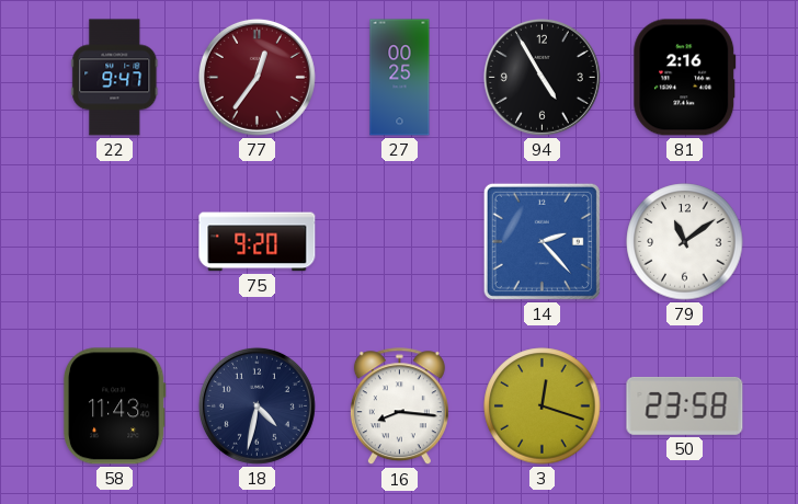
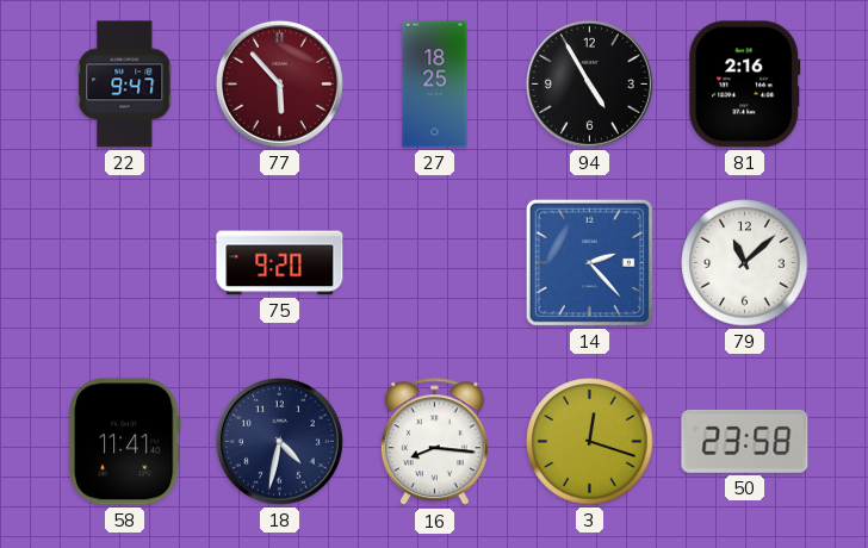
77: 12:36 -> 5:53
27: 00:25 -> 18:25
79: 11:09 -> 11:08
58: 11:43 -> 11:41
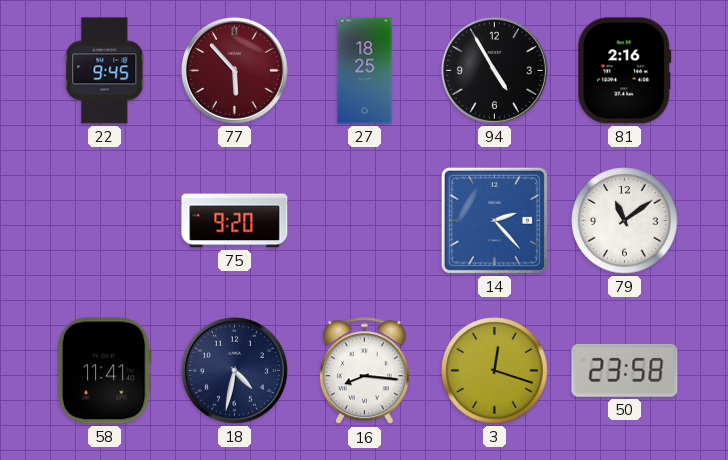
22: 9:47 -> 9:45
79: 11:08 -> 11:09
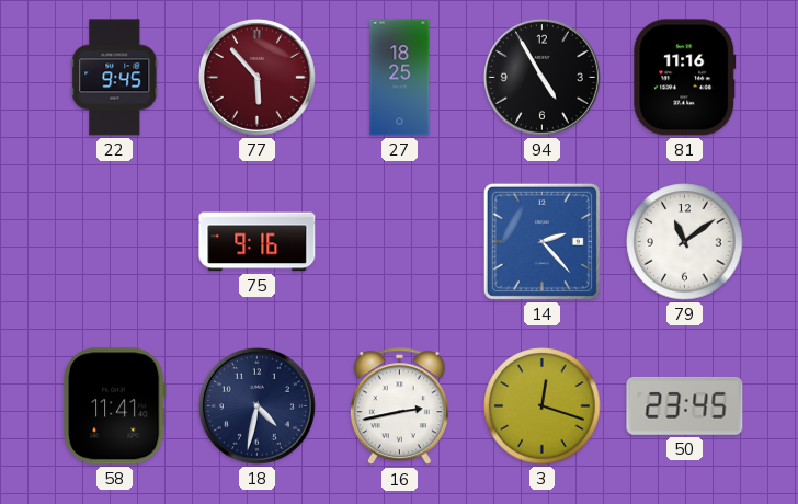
81: 2:16 -> 11:16
75: 9:20 -> 9:16
16: 8:16 -> 2:43
50: 23:58 -> 23:45
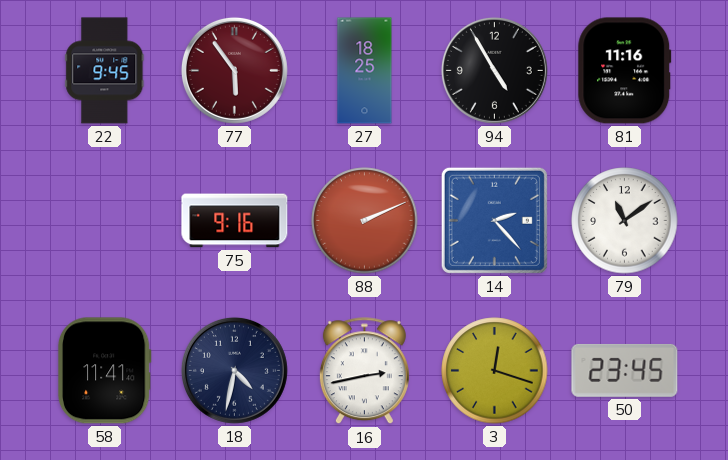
77: 5:53 -> 5:54
88: none -> 2:11
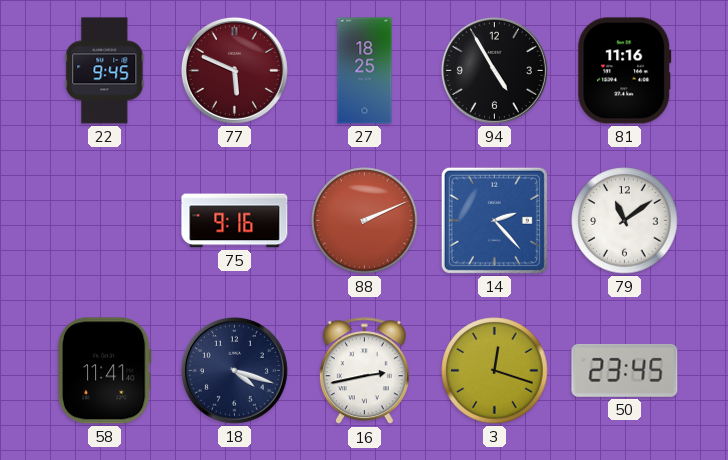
77: 5:54 -> 5:49
18: 4:32 -> 4:18
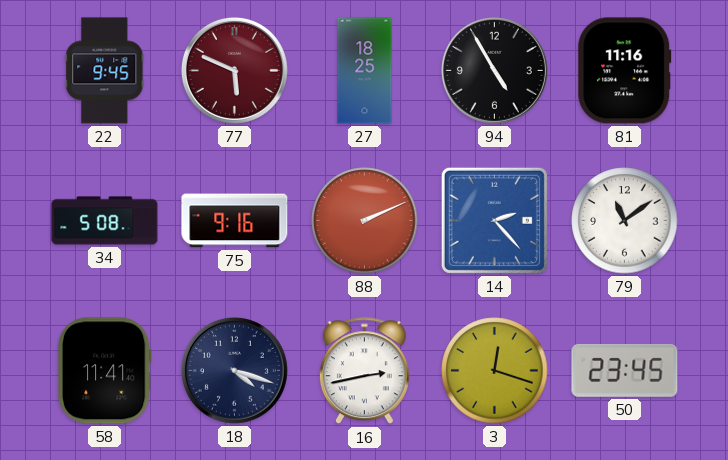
34: none -> 5:08
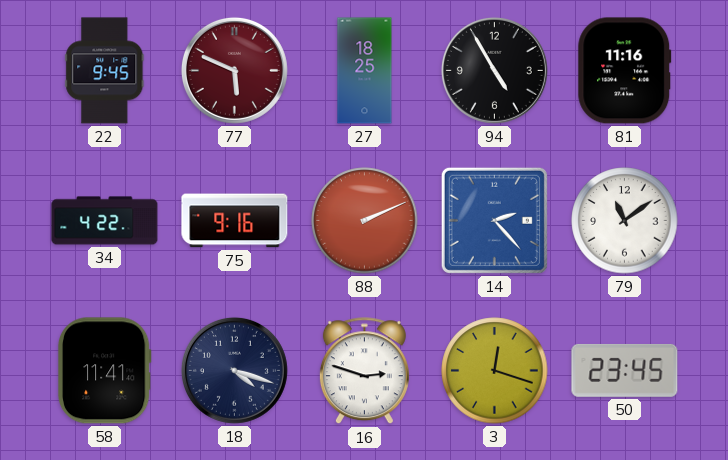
34: 5:08 -> 4:22
16: 2:43 -> 2:48
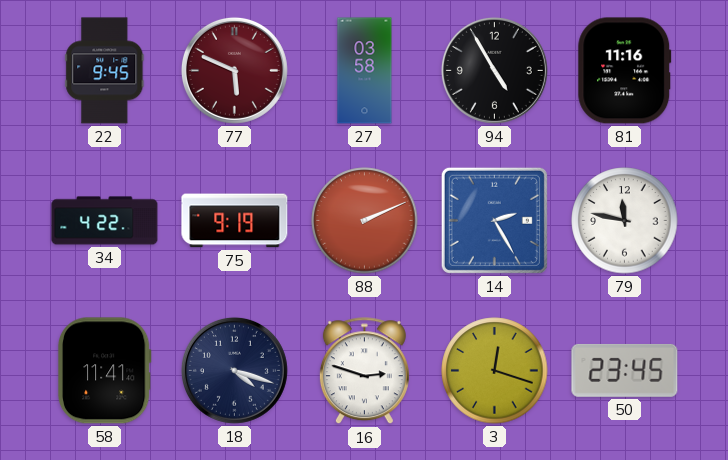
27: 18:25 -> 03:58
75: 9:16 -> 9:19
14: 2:23 -> 2:25
79: 11:09 -> 11:47
